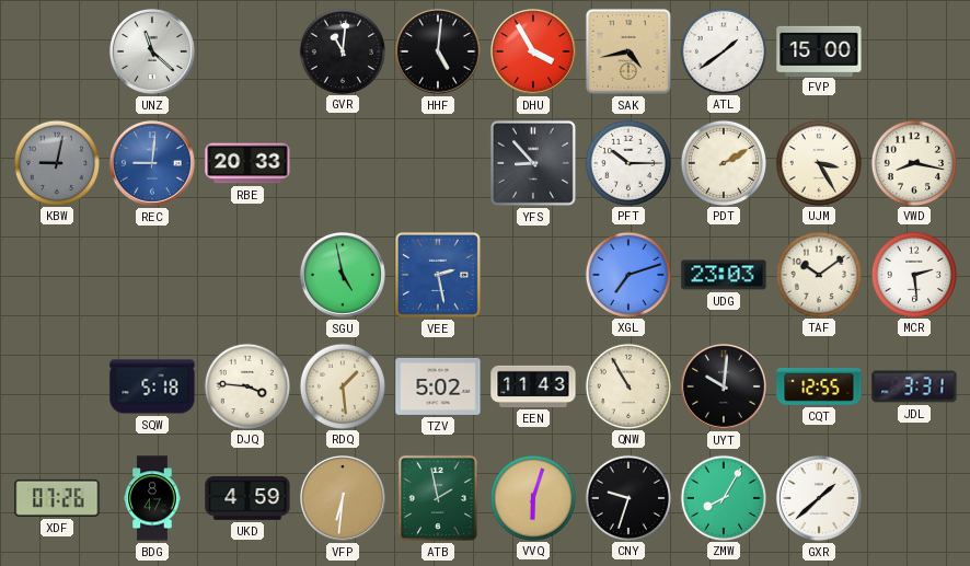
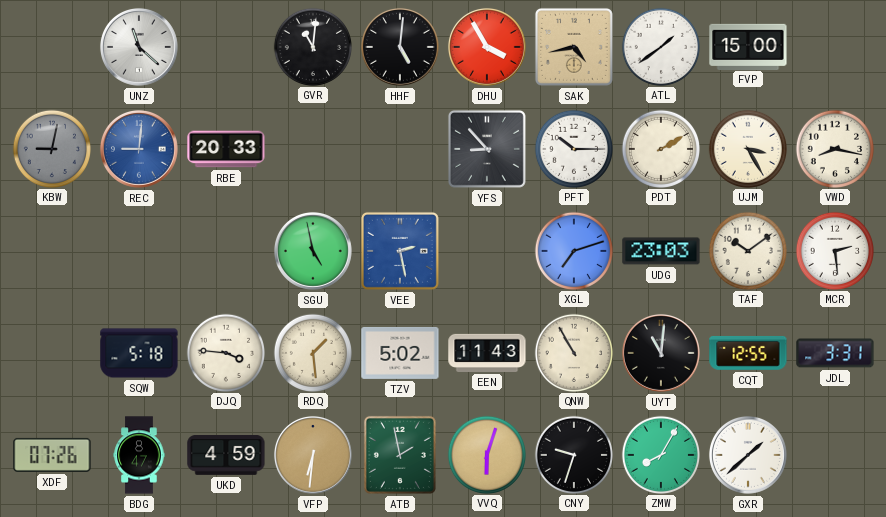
UYT: 10:01 -> 11:01
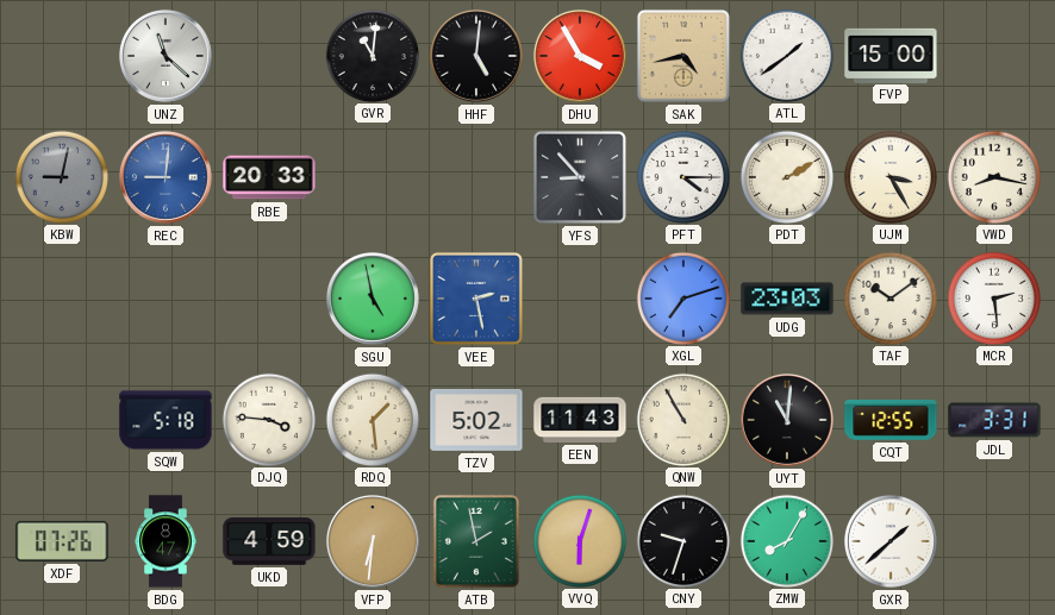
PFT: 10:15 -> 4:15
